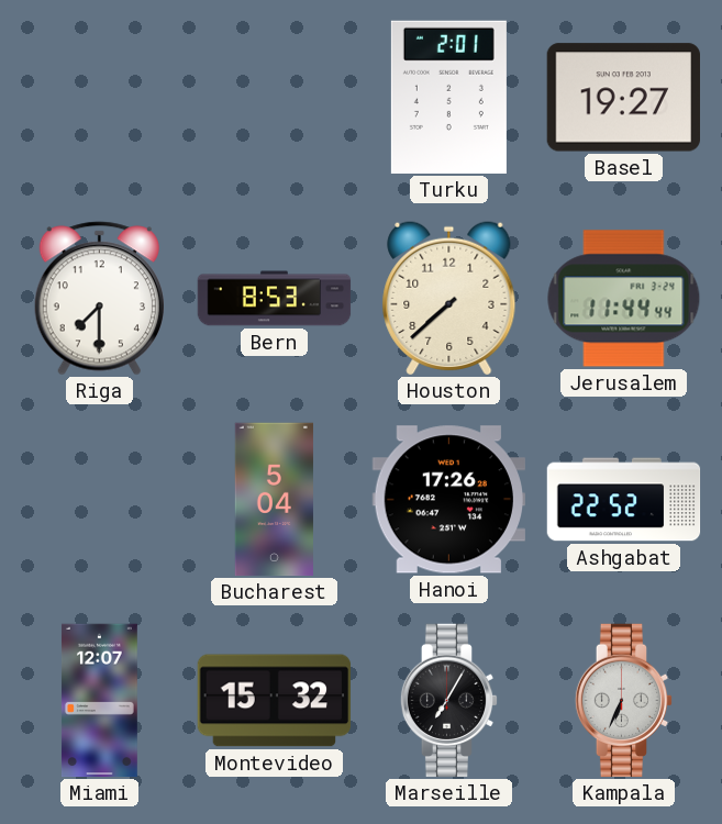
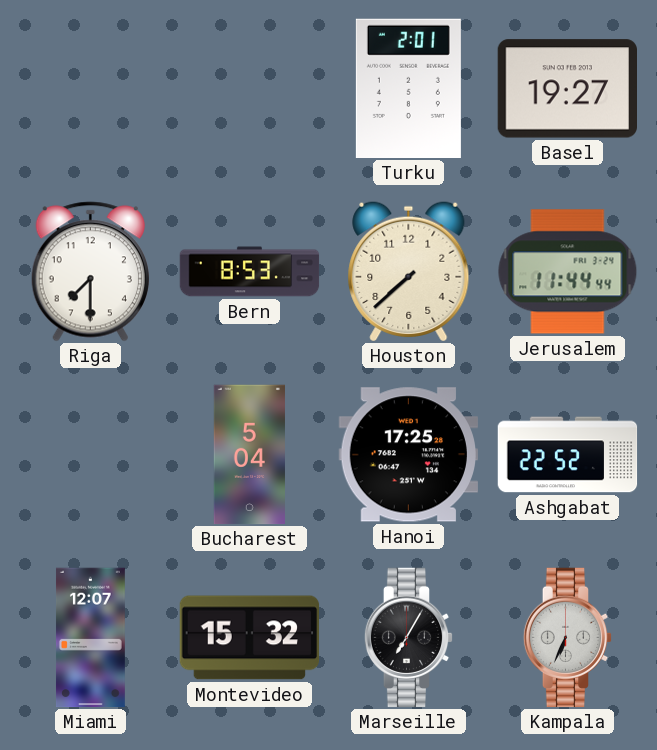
Hanoi: 17:26 -> 17:25
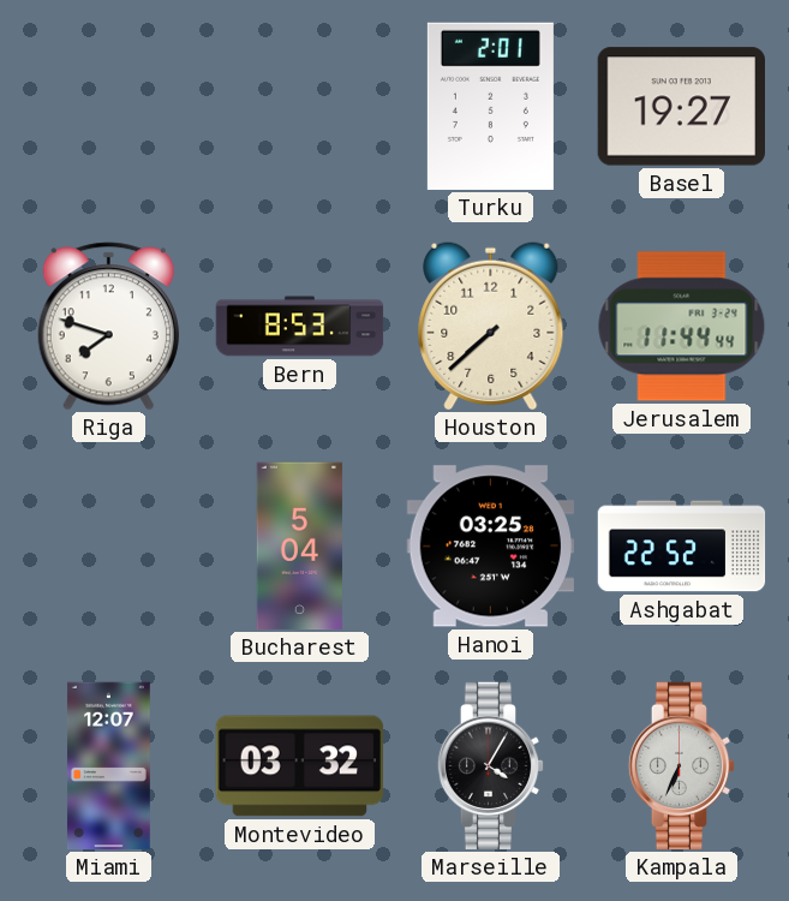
Riga: 7:30 -> 7:48
Hanoi: 17:25 -> 03:25
Montevideo: 15:32 -> 03:32
Marseille: 7:05 -> 4:05
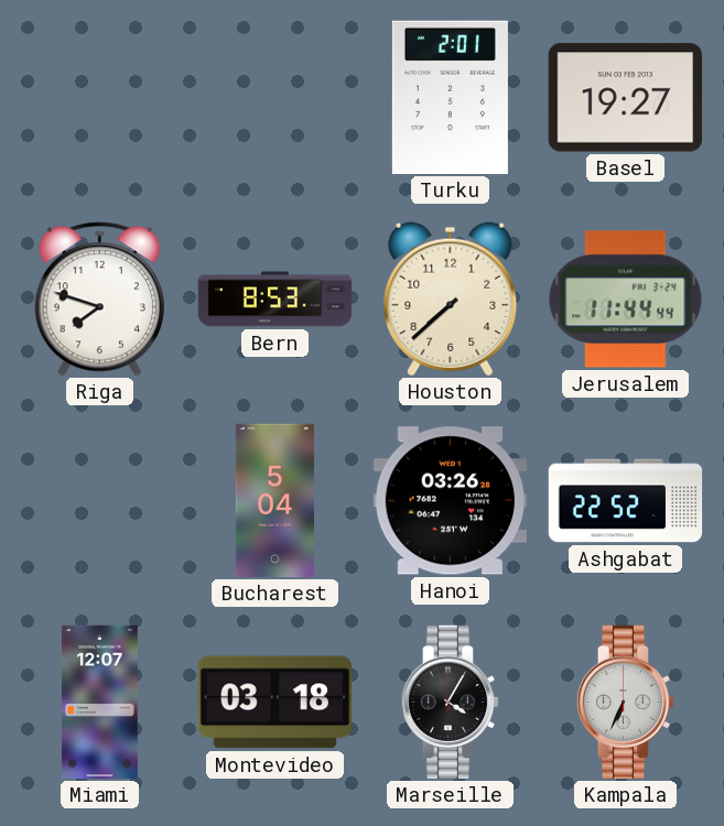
Hanoi: 03:25 -> 03:26
Montevideo: 03:32 -> 03:18
